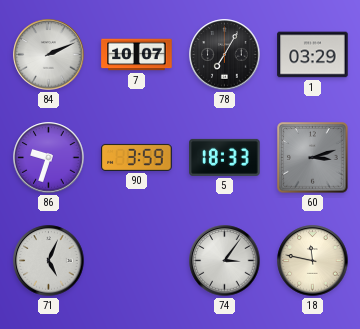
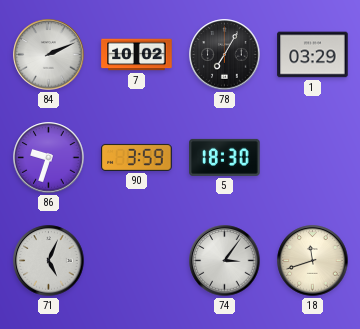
7: 10:07 -> 10:02
5: 18:33 -> 18:30
60: 3:12 -> none
18: 11:47 -> 11:42
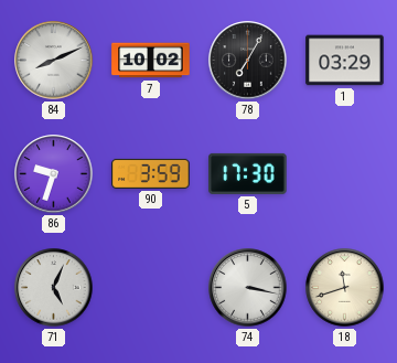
84: 2:11 -> 8:11
5: 18:30 -> 17:30
74: 3:06 -> 3:17
